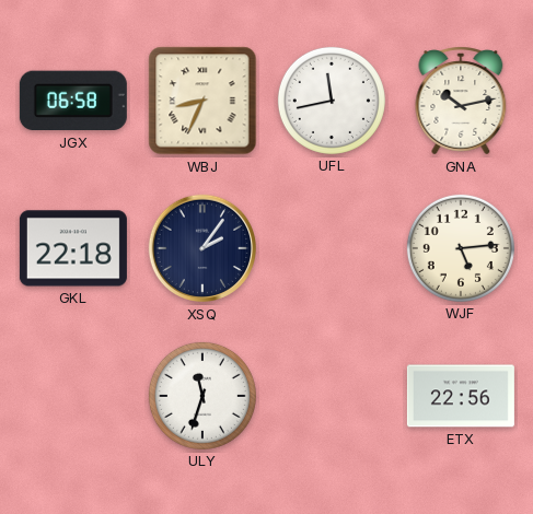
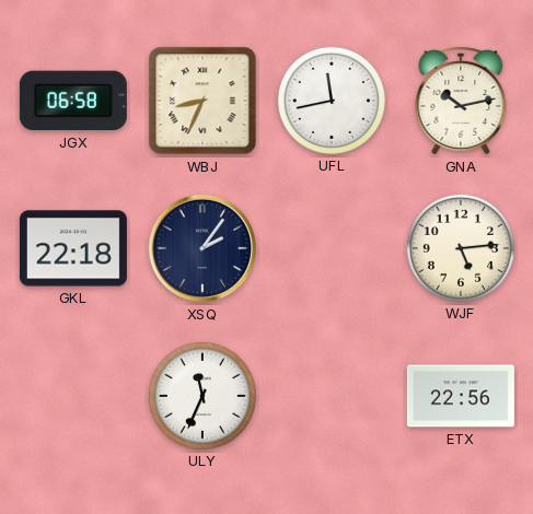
ULY: 11:33 -> 11:34
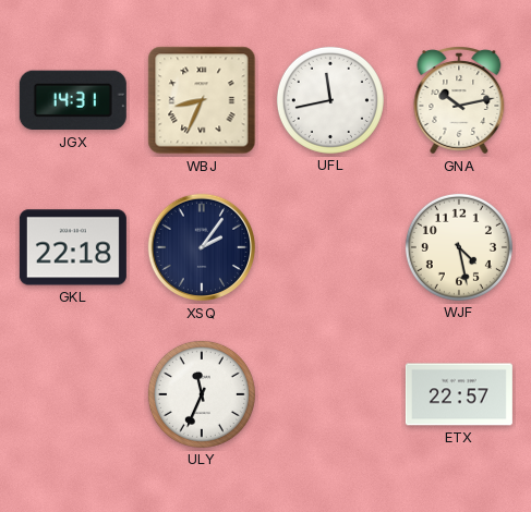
JGX: 06:58 -> 14:31
WJF: 5:14 -> 4:28
ETX: 22:56 -> 22:57
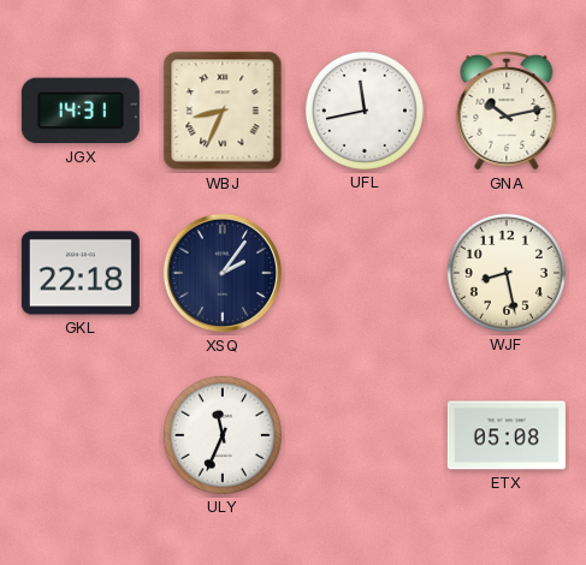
WJF: 4:28 -> 8:28
ETX: 22:57 -> 05:08
